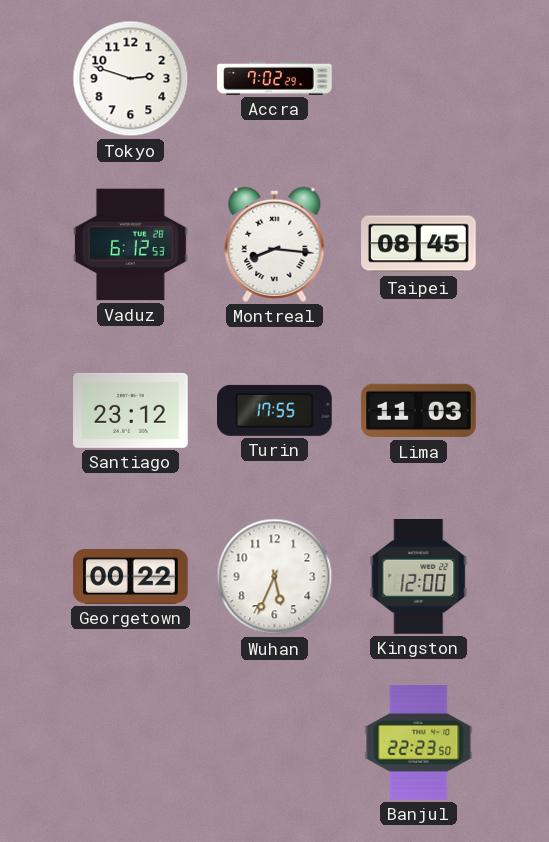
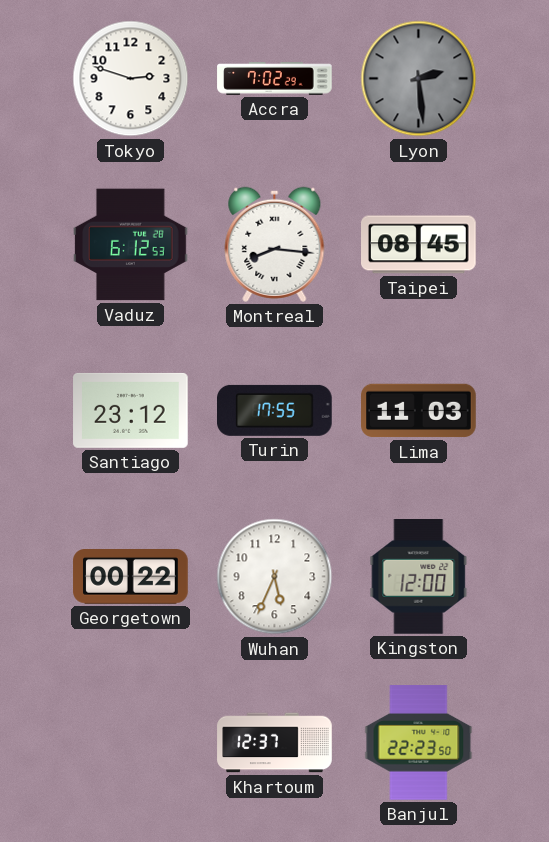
Lyon: none -> 2:29
Khartoum: none -> 12:37
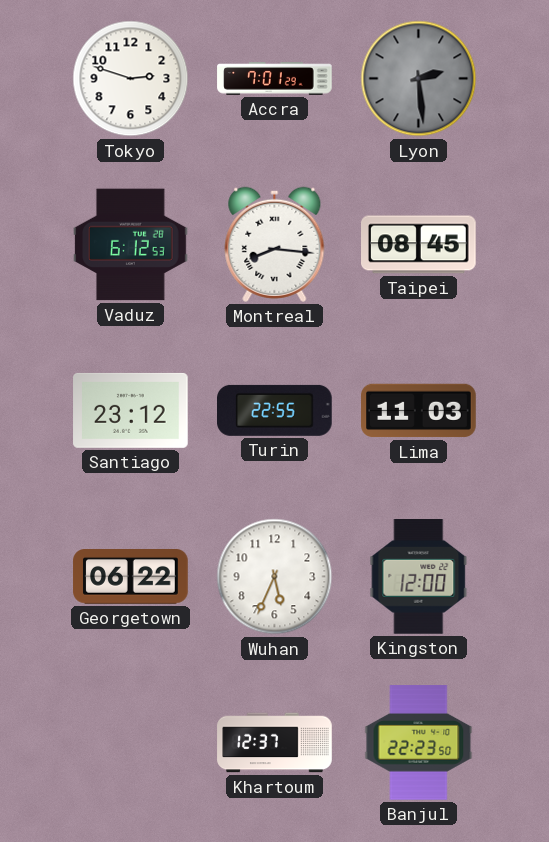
Accra: 7:02 -> 7:01
Turin: 17:55 -> 22:55
Georgetown: 00:22 -> 06:22
